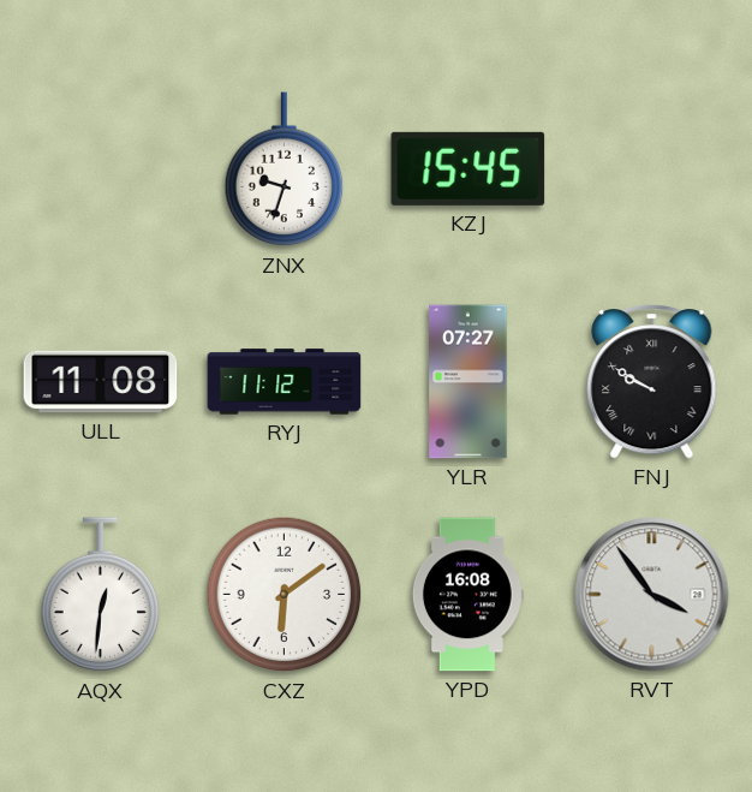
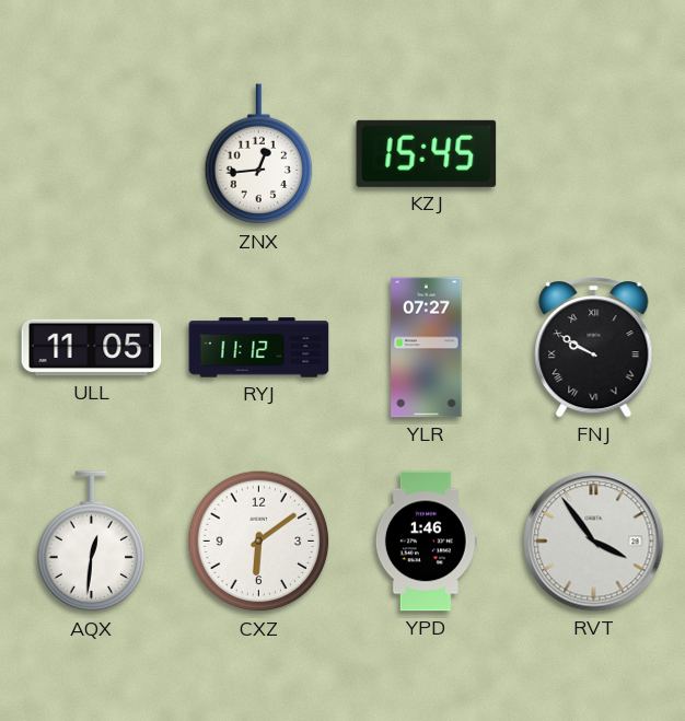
ZNX: 9:33 -> 12:44
ULL: 11:08 -> 11:05
YPD: 16:08 -> 1:46
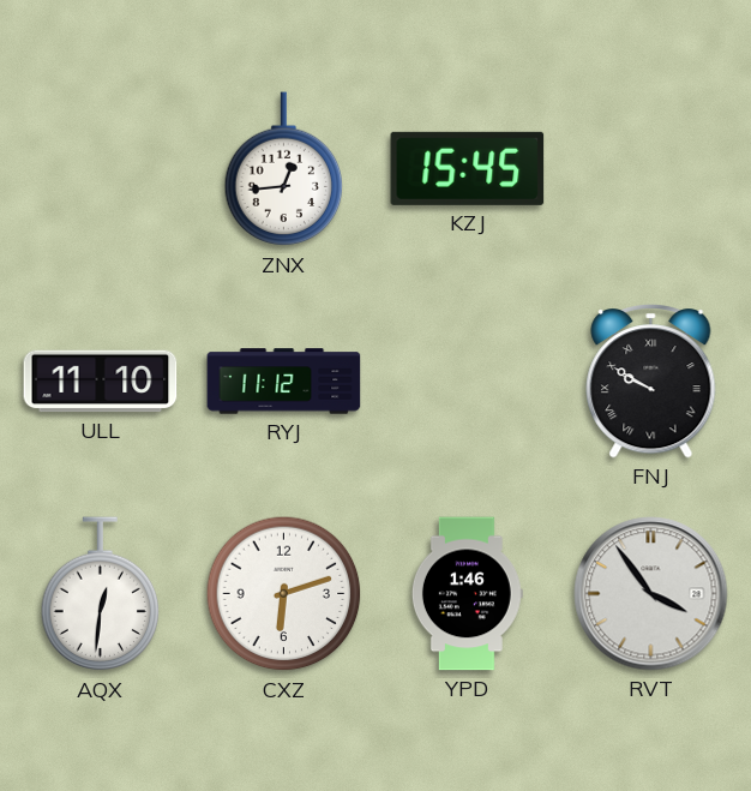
ULL: 11:05 -> 11:10
YLR: 07:27 -> none
CXZ: 6:09 -> 6:12
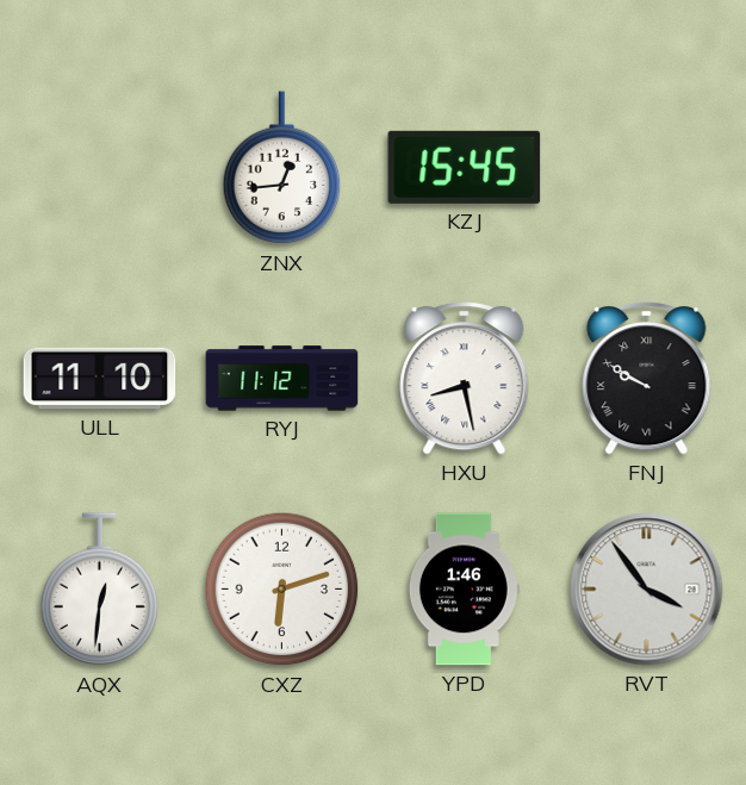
HXU: none -> 8:28
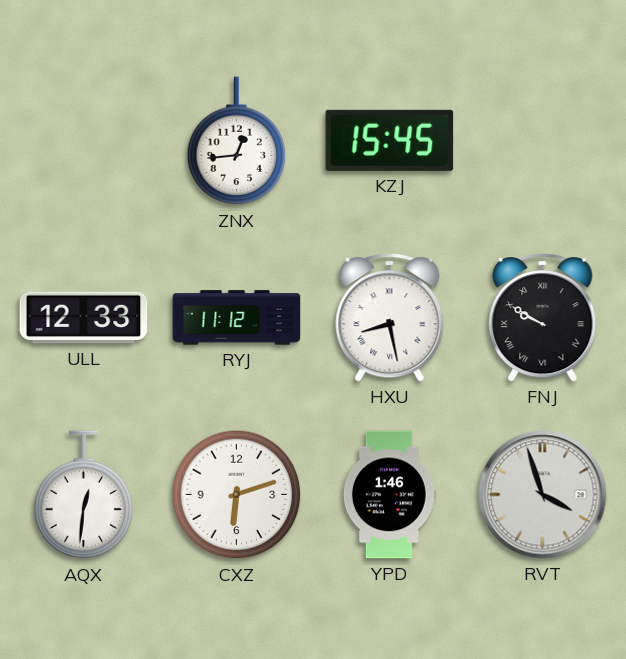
ULL: 11:10 -> 12:33
RVT: 3:54 -> 3:57
